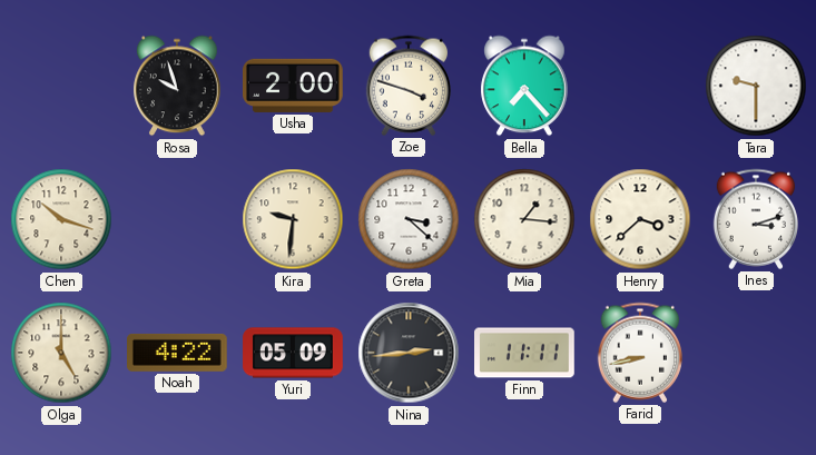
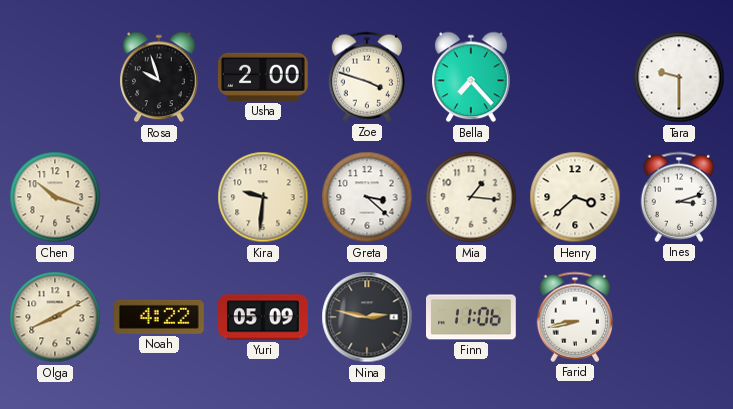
Olga: 5:00 -> 8:10
Nina: 2:44 -> 2:47
Finn: 11:11 -> 11:06
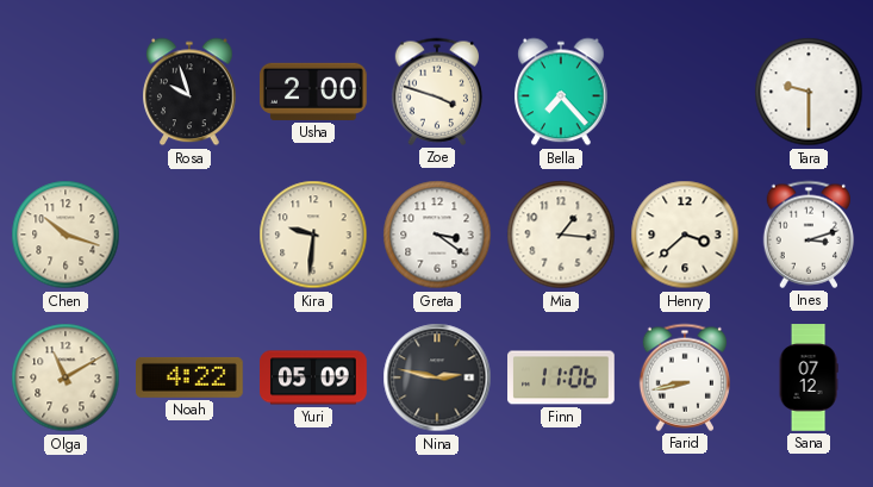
Greta: 3:22 -> 3:21
Olga: 8:10 -> 11:10
Sana: none -> 07:12
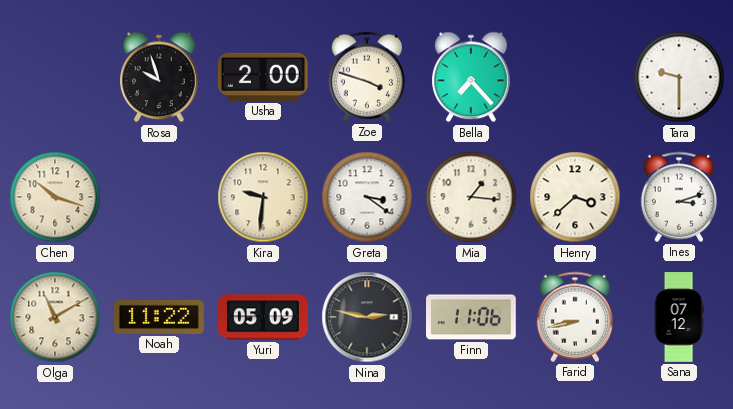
Noah: 4:22 -> 11:22
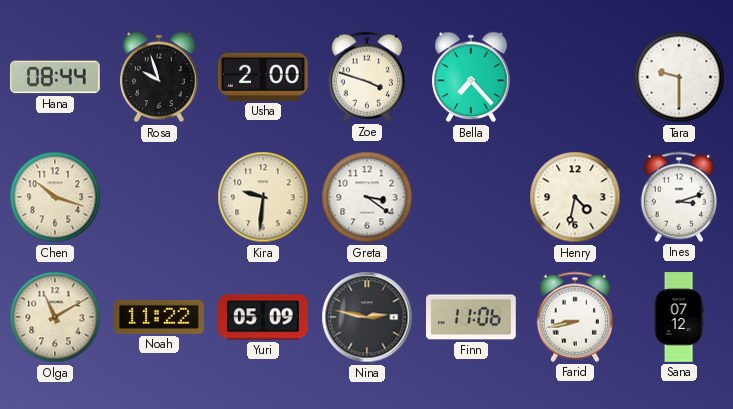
Hana: none -> 08:44
Mia: 1:16 -> none
Henry: 3:38 -> 4:32
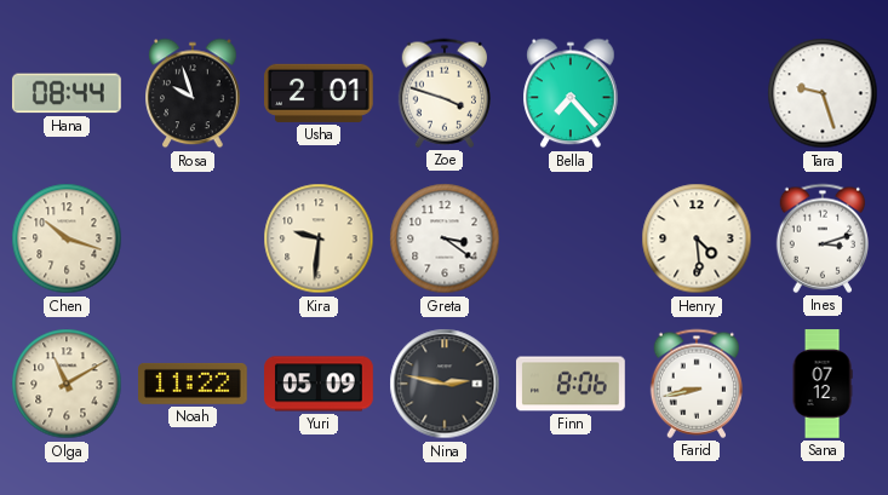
Usha: 2:00 -> 2:01
Tara: 9:30 -> 9:27
Henry: 4:32 -> 4:29
Finn: 11:06 -> 8:06
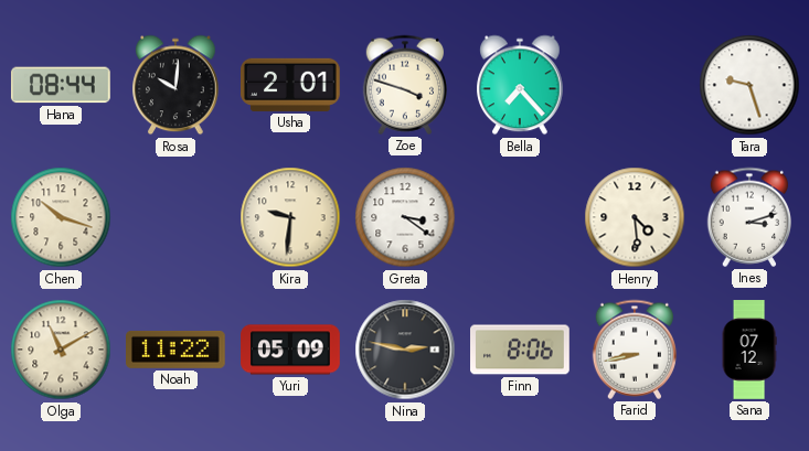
Rosa: 9:57 -> 10:01
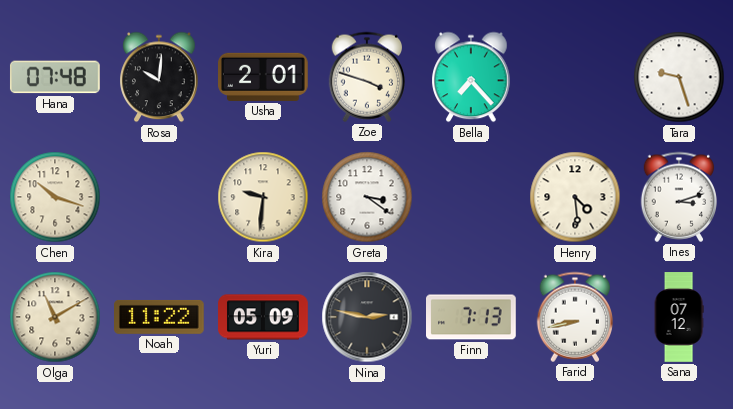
Hana: 08:44 -> 07:48
Finn: 8:06 -> 7:13
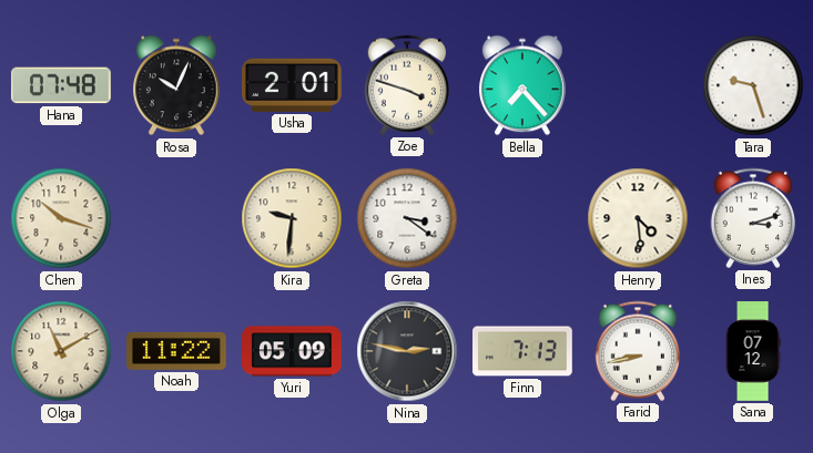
Rosa: 10:01 -> 10:04
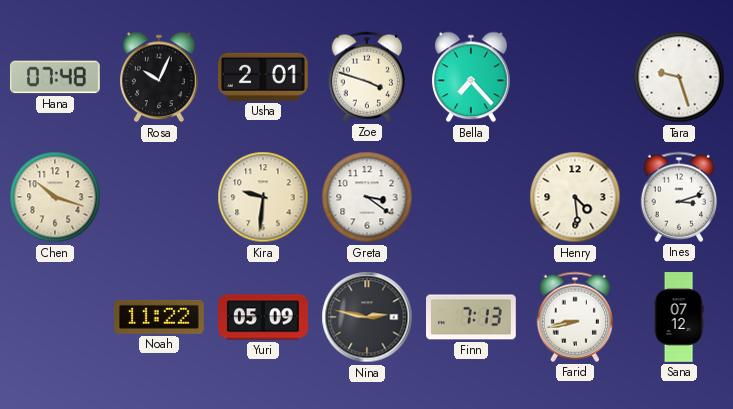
Olga: 11:10 -> none
